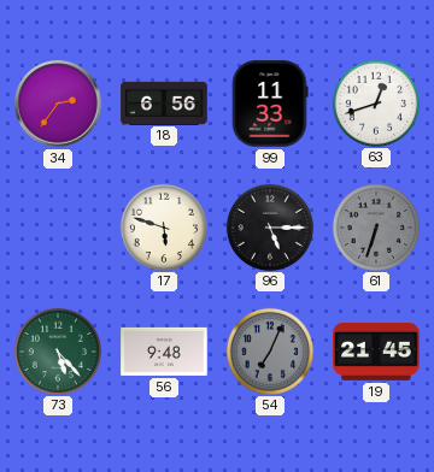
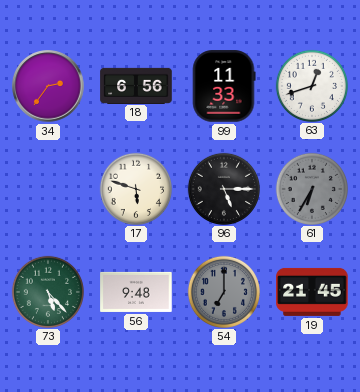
61: 6:33 -> 6:35
54: 7:04 -> 7:00
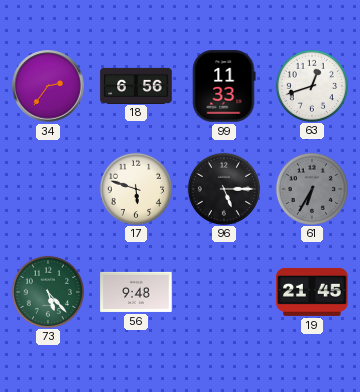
54: 7:00 -> none
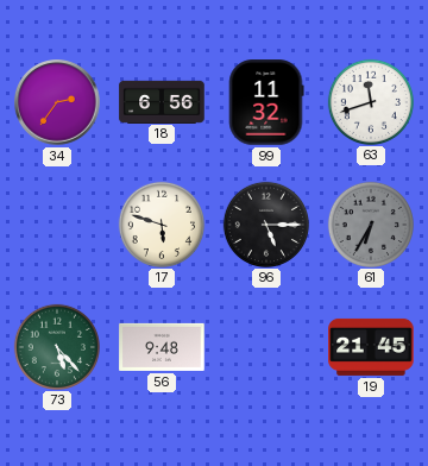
99: 11:33 -> 11:32
63: 12:42 -> 11:42
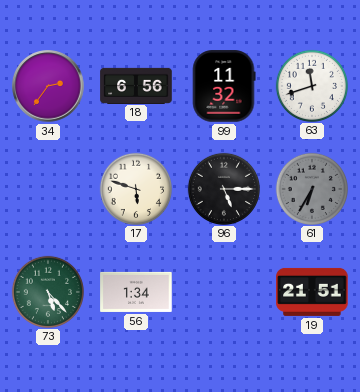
56: 9:48 -> 1:34
19: 21:45 -> 21:51
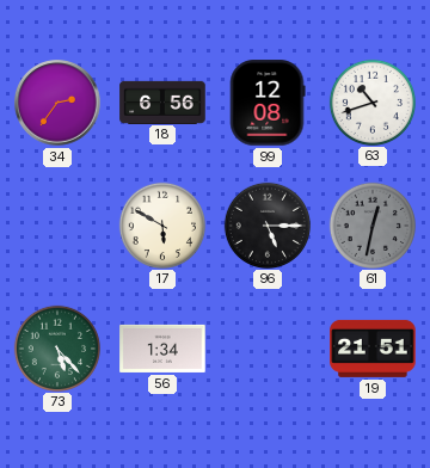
99: 11:32 -> 12:08
63: 11:42 -> 10:42
17: 5:48 -> 5:50
61: 6:35 -> 12:32
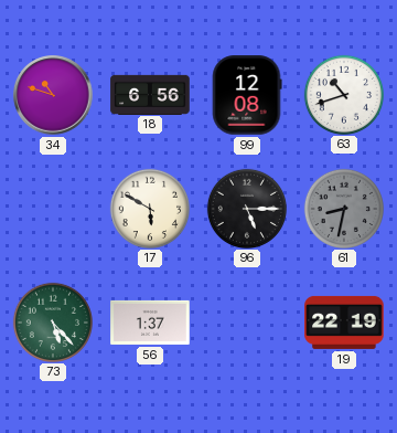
34: 2:36 -> 10:48
61: 12:32 -> 8:32
56: 1:34 -> 1:37
19: 21:51 -> 22:19
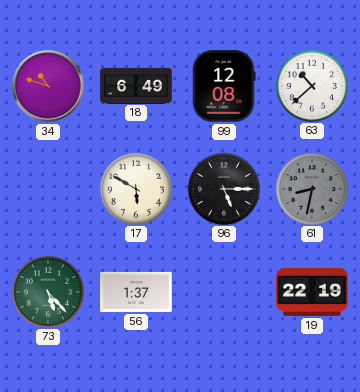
18: 6:56 -> 6:49
63: 10:42 -> 10:38
